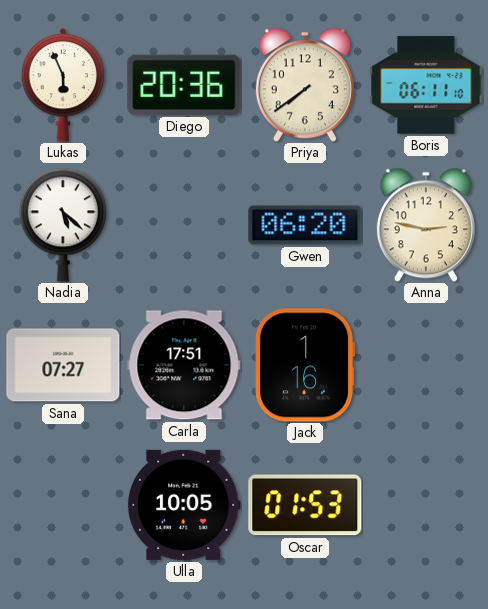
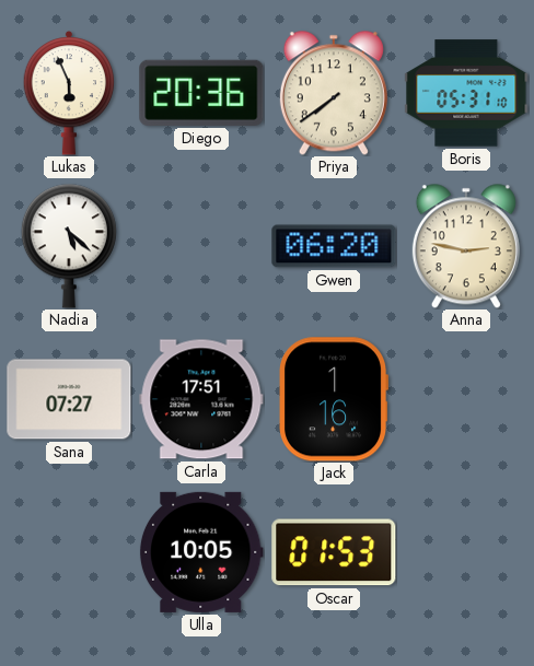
Boris: 06:11 -> 05:31
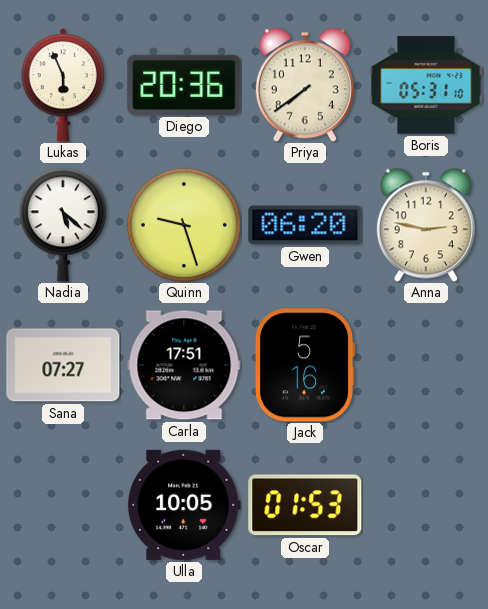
Quinn: none -> 9:27
Jack: 1:16 -> 5:16
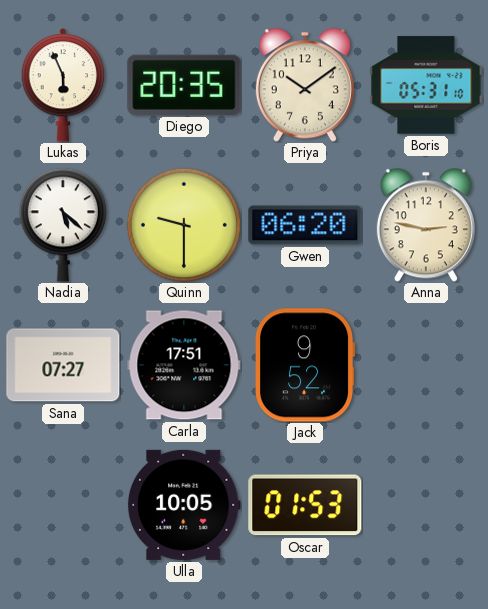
Diego: 20:36 -> 20:35
Priya: 7:39 -> 10:09
Quinn: 9:27 -> 9:30
Jack: 5:16 -> 9:52
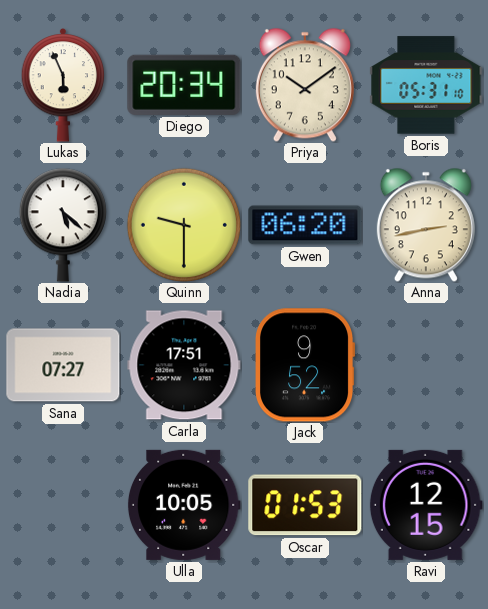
Diego: 20:35 -> 20:34
Anna: 2:47 -> 2:43
Ravi: none -> 12:15
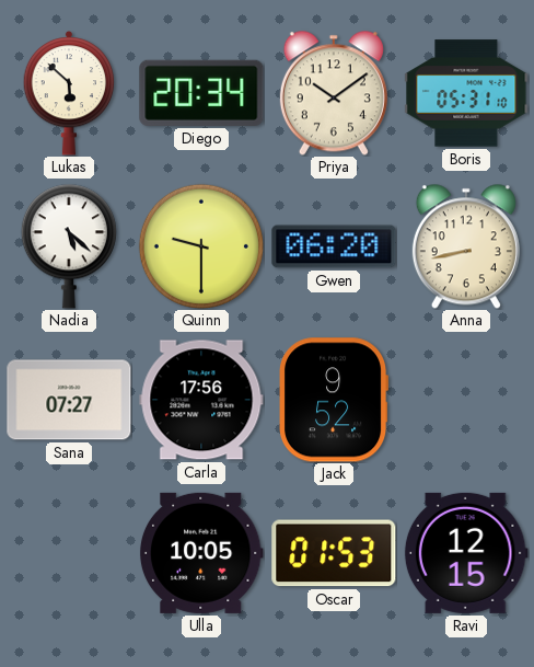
Lukas: 5:56 -> 5:52
Anna: 2:43 -> 8:43
Carla: 17:51 -> 17:56
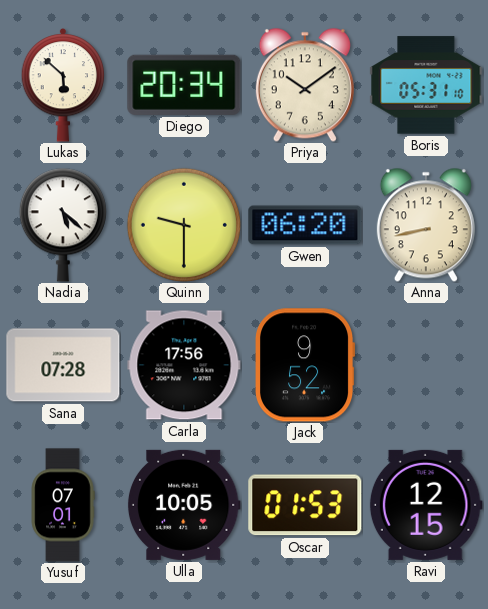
Sana: 07:27 -> 07:28
Yusuf: none -> 07:01
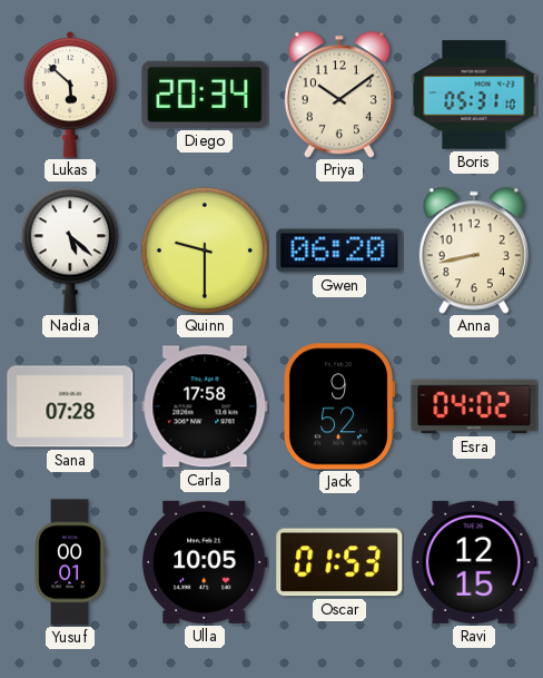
Carla: 17:56 -> 17:58
Esra: none -> 04:02
Yusuf: 07:01 -> 00:01
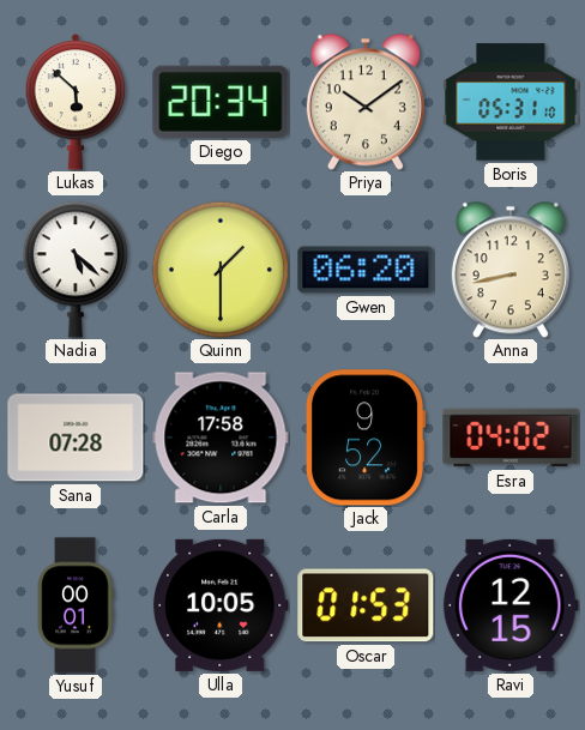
Quinn: 9:30 -> 1:30
